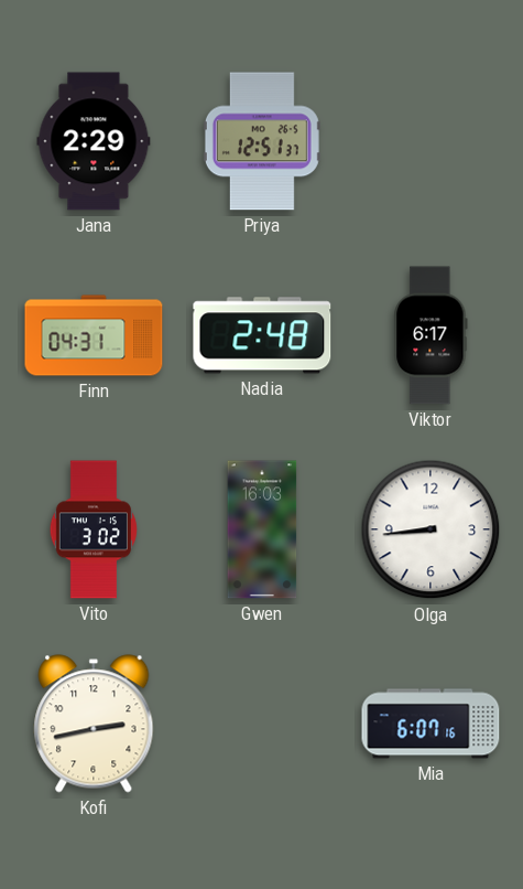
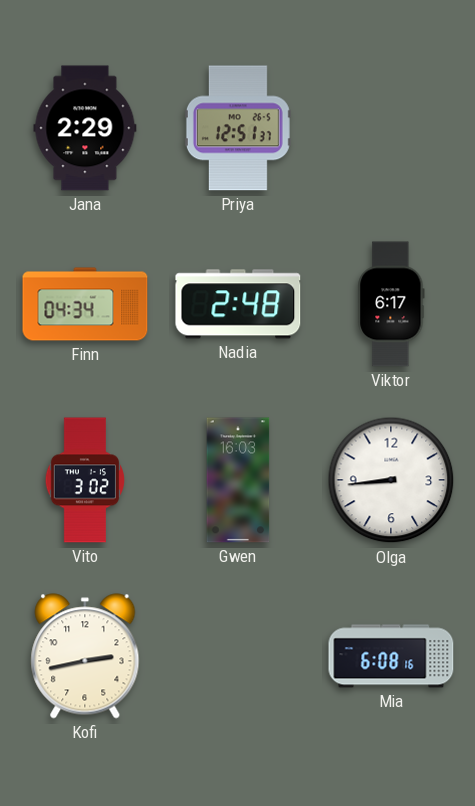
Finn: 04:31 -> 04:34
Mia: 6:07 -> 6:08
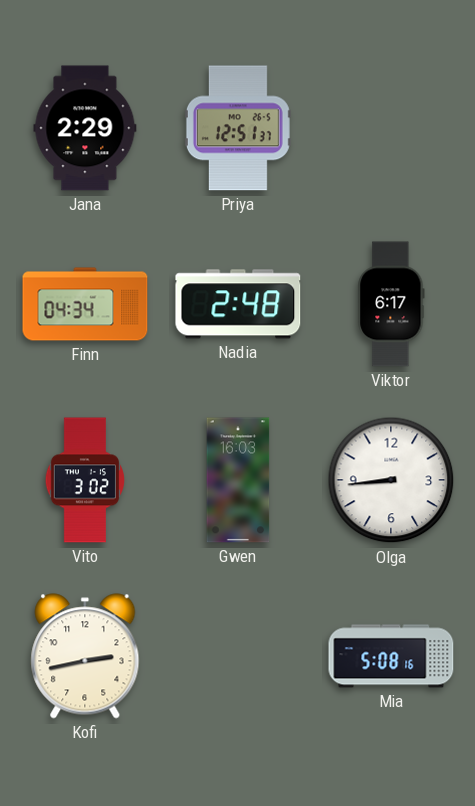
Mia: 6:08 -> 5:08
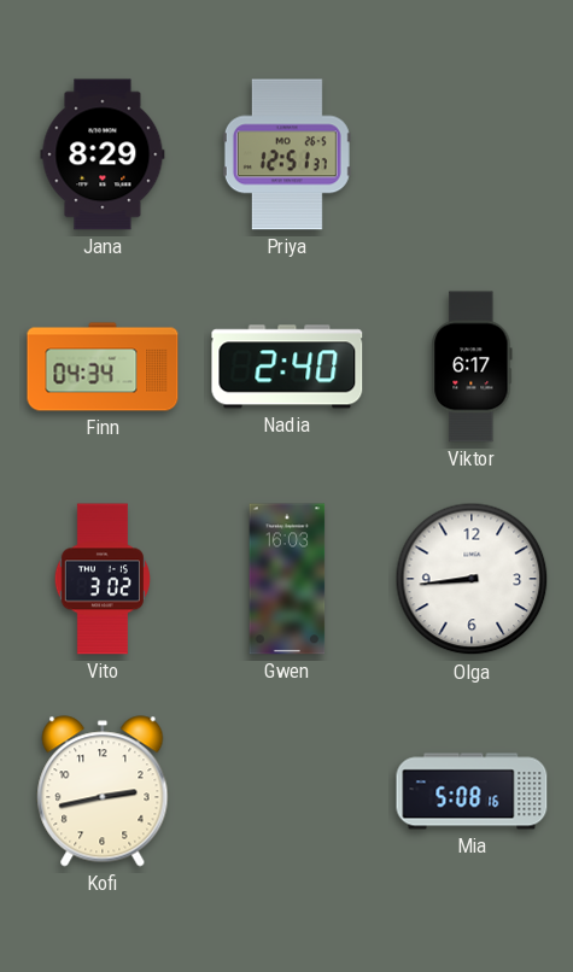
Jana: 2:29 -> 8:29
Nadia: 2:48 -> 2:40
